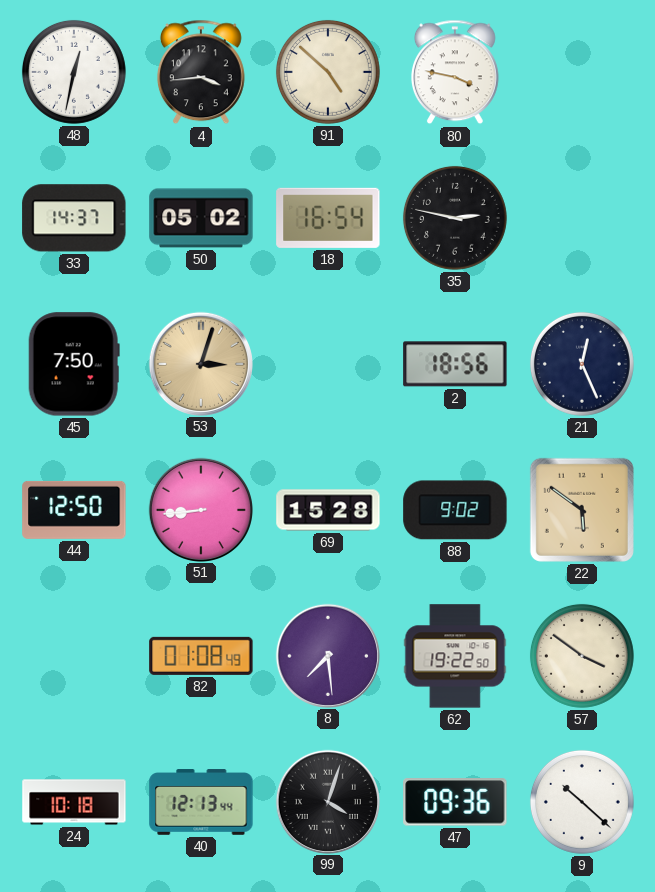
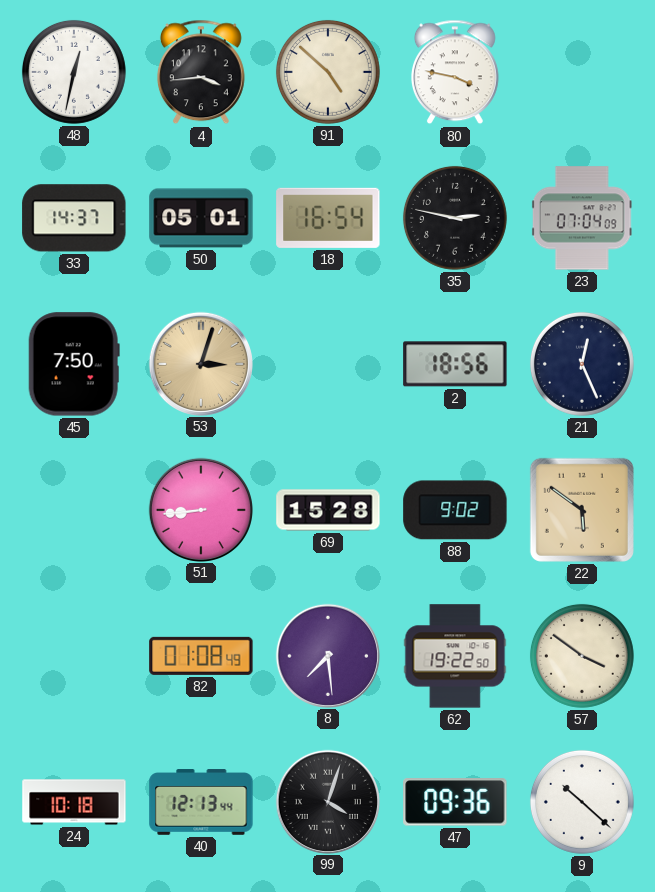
50: 05:02 -> 05:01
23: none -> 07:04
44: 12:50 -> none
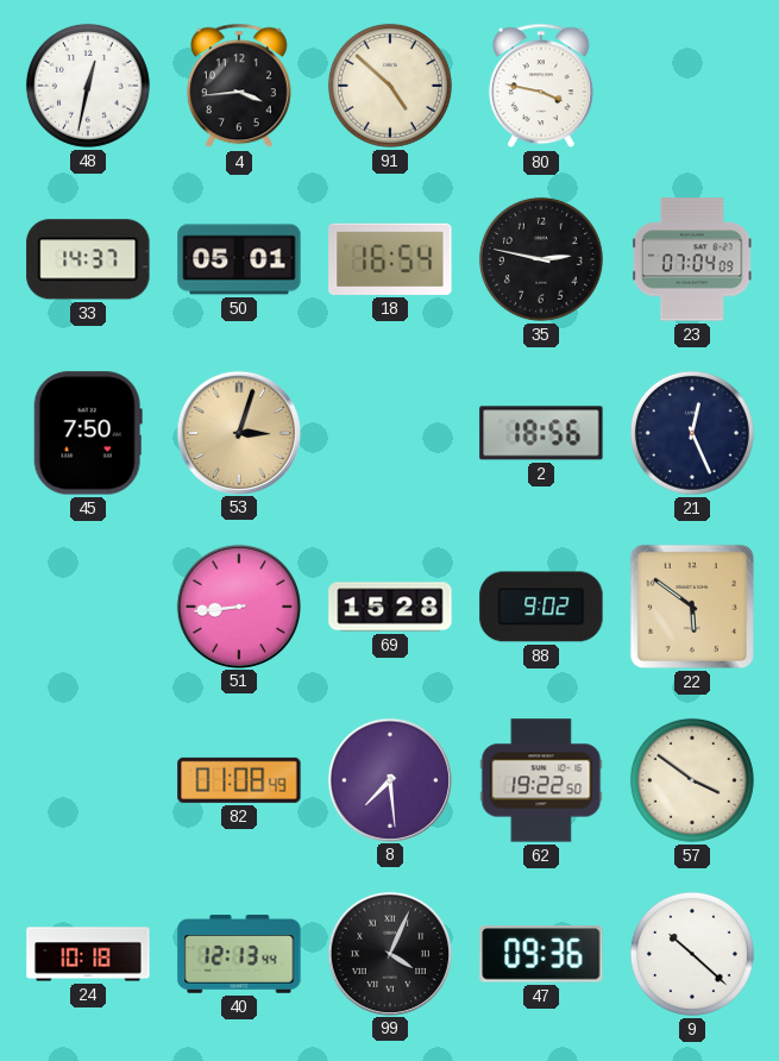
99: 4:03 -> 4:04
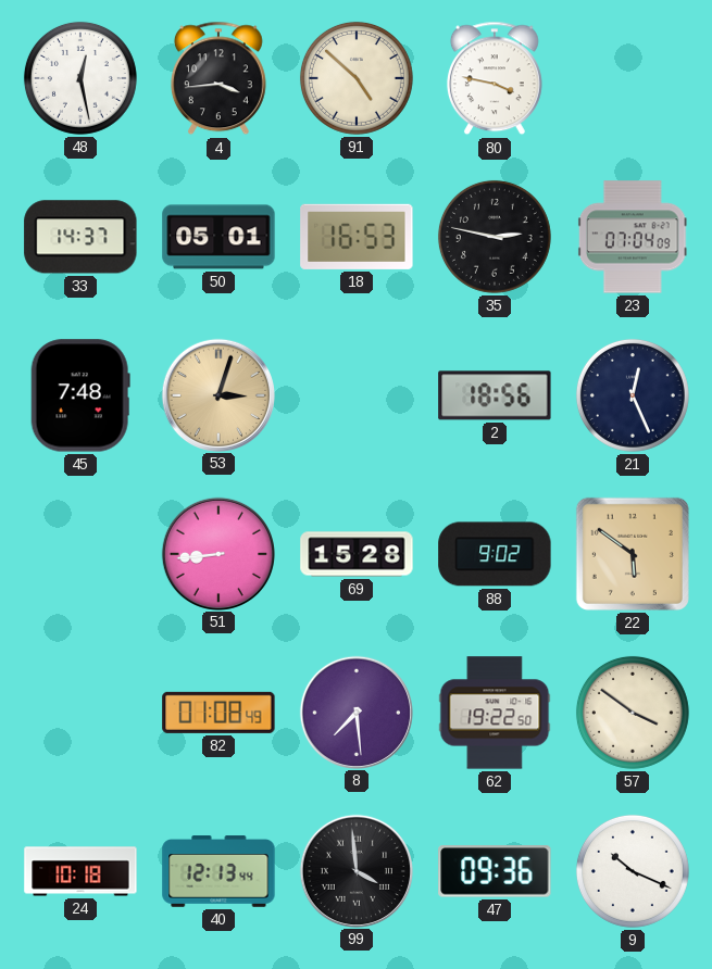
48: 12:32 -> 12:28
18: 16:54 -> 16:53
45: 7:50 -> 7:48
99: 4:04 -> 3:59
9: 10:22 -> 10:19
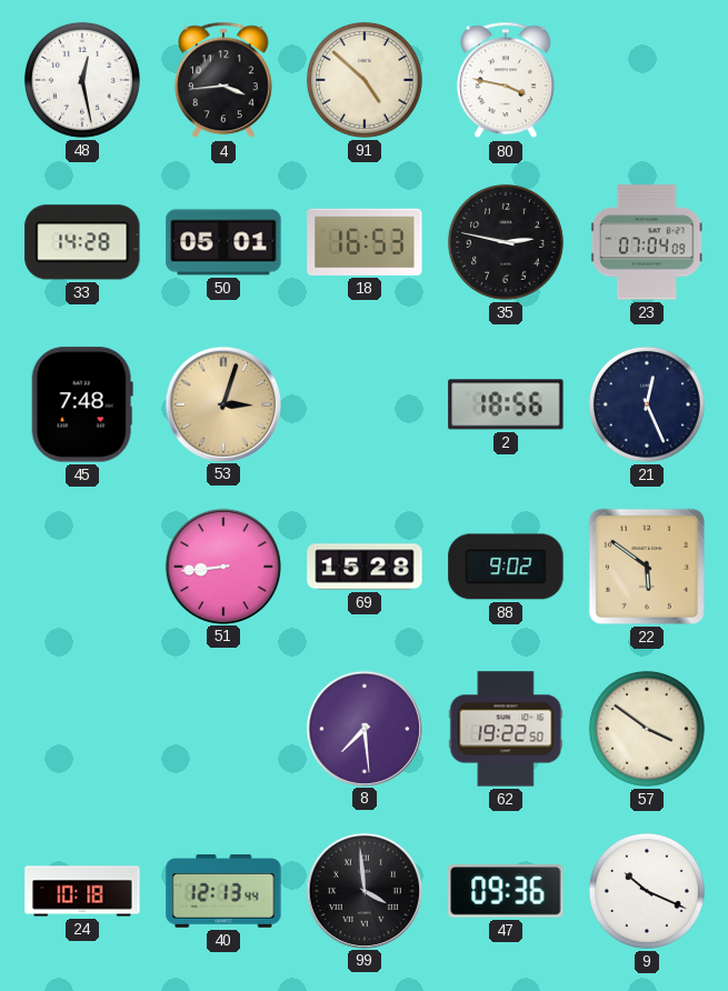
33: 14:37 -> 14:28
82: 01:08 -> none
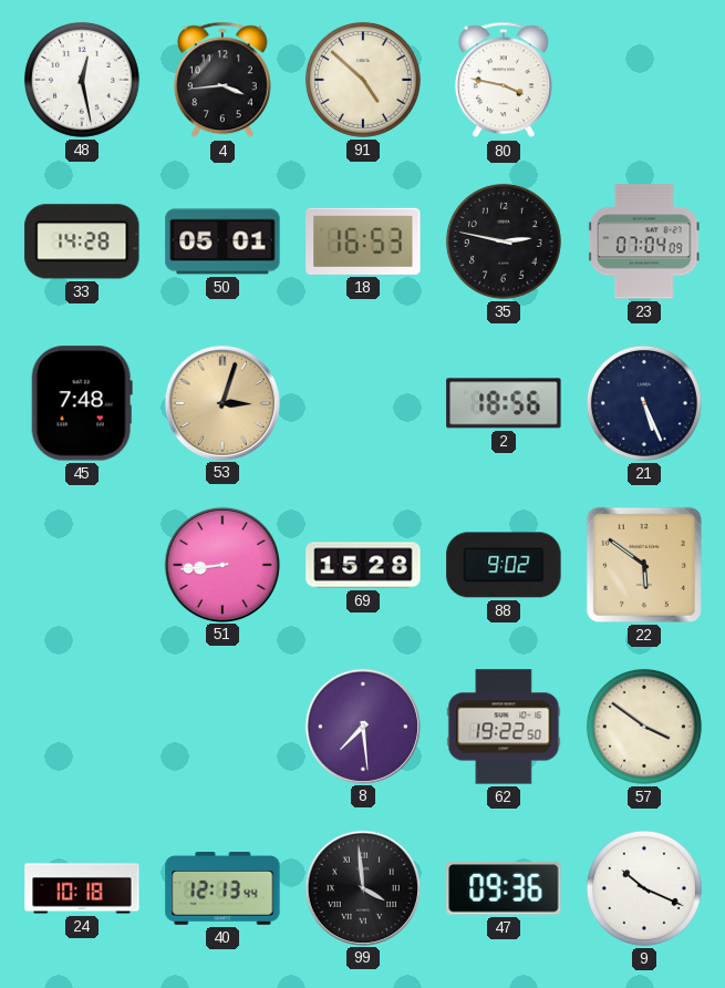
21: 12:26 -> 5:26
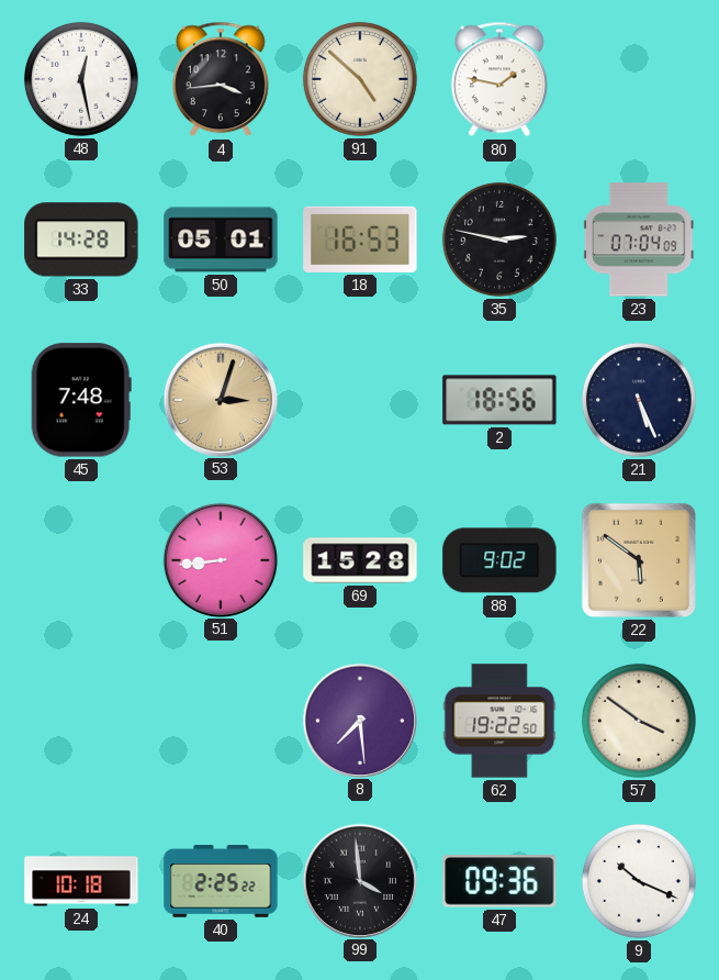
80: 3:47 -> 1:47
40: 12:13 -> 2:25
